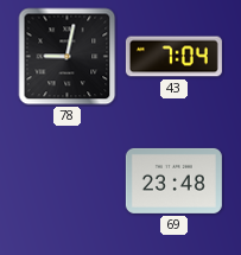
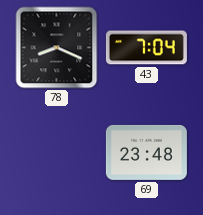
78: 9:02 -> 8:19
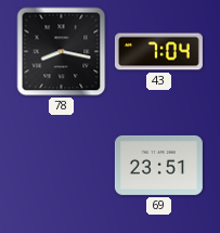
78: 8:19 -> 8:17
69: 23:48 -> 23:51
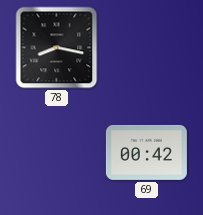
43: 7:04 -> none
69: 23:51 -> 00:42
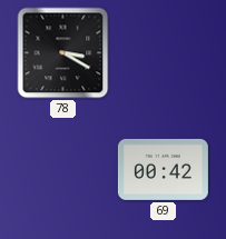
78: 8:17 -> 3:20
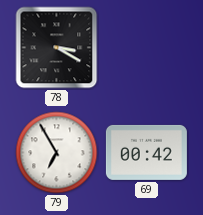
79: none -> 6:55
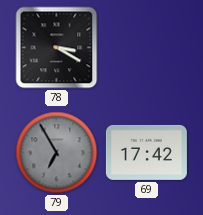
79 dial: white -> grey
69: 00:42 -> 17:42
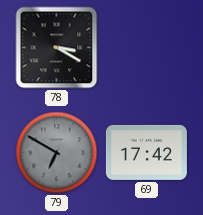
79: 6:55 -> 6:50
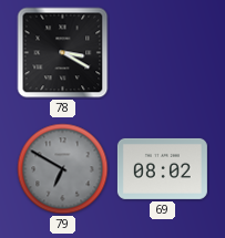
69: 17:42 -> 08:02
